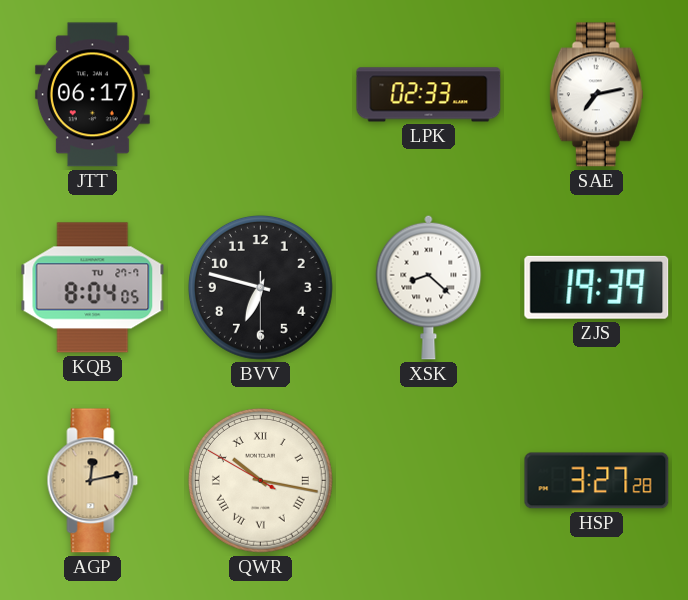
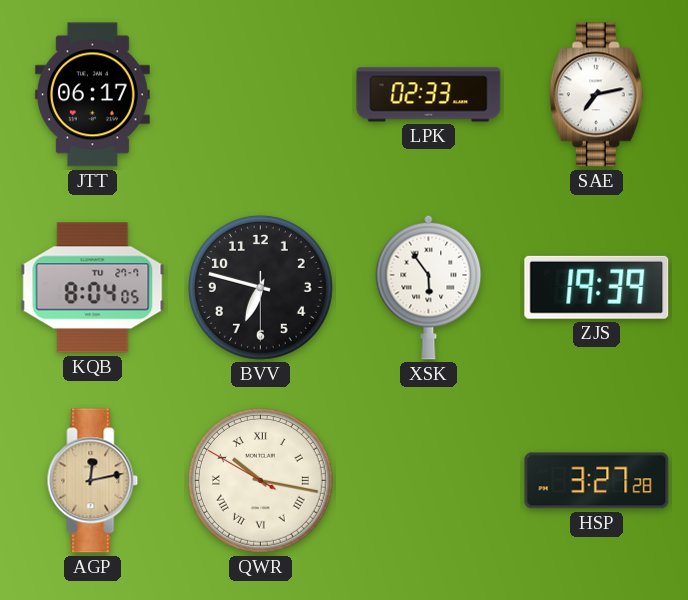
XSK: 8:22 -> 5:54
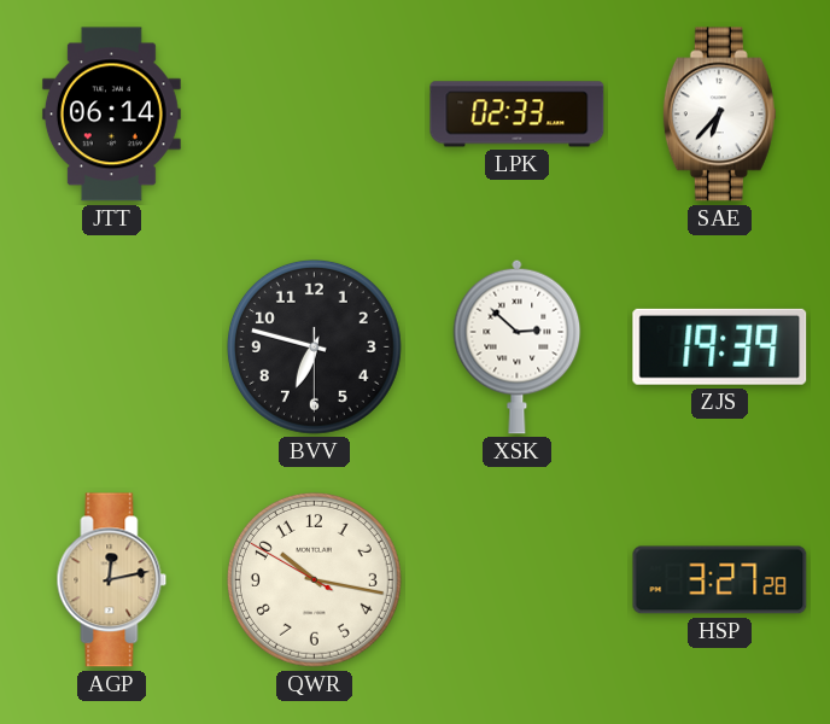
JTT: 06:17 -> 06:14
SAE: 7:13 -> 6:37
KQB: 8:04 -> none
XSK: 5:54 -> 2:52
QWR numerals: Roman -> Arabic
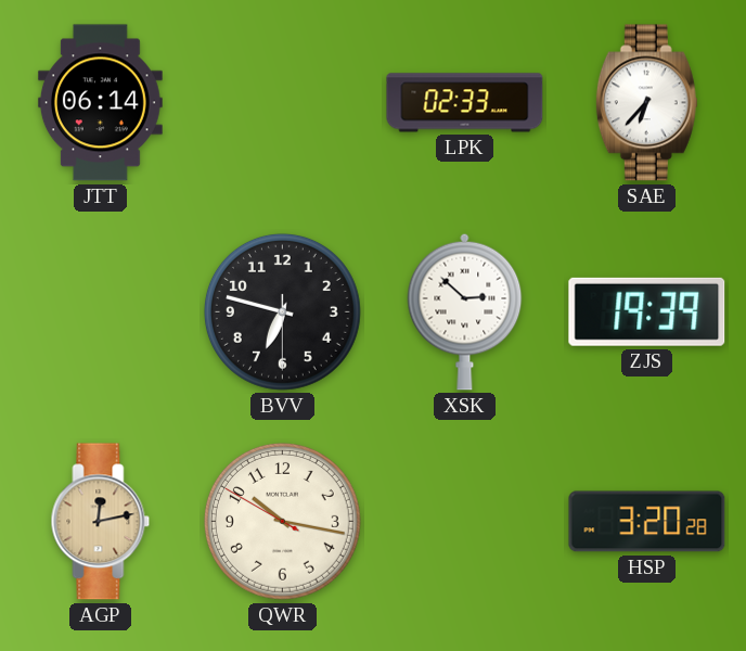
HSP: 3:27 -> 3:20
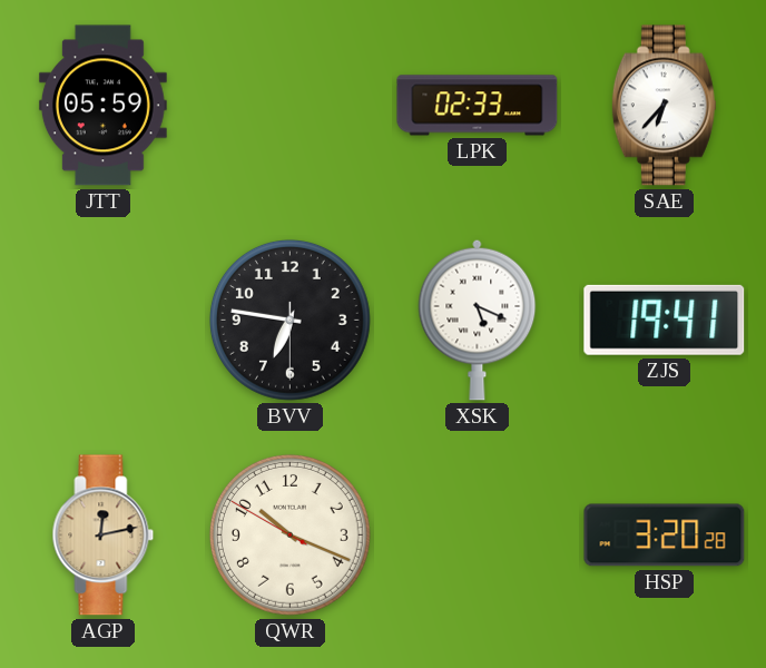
JTT: 06:14 -> 05:59
BVV: 6:47 -> 6:46
XSK: 2:52 -> 5:19
ZJS: 19:39 -> 19:41
QWR: 10:16 -> 10:18
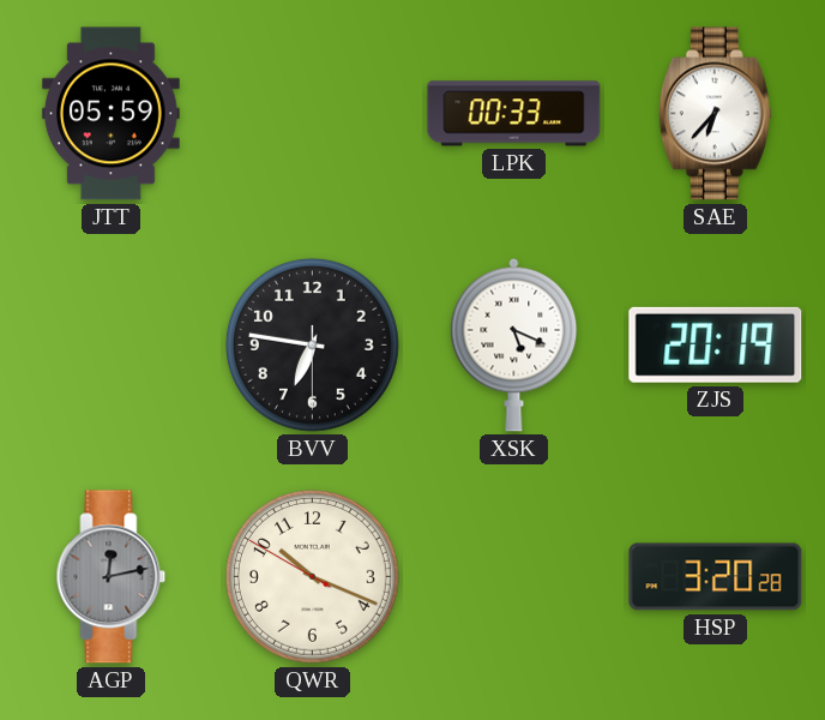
LPK: 02:33 -> 00:33
ZJS: 19:41 -> 20:19
AGP dial: champagne -> grey
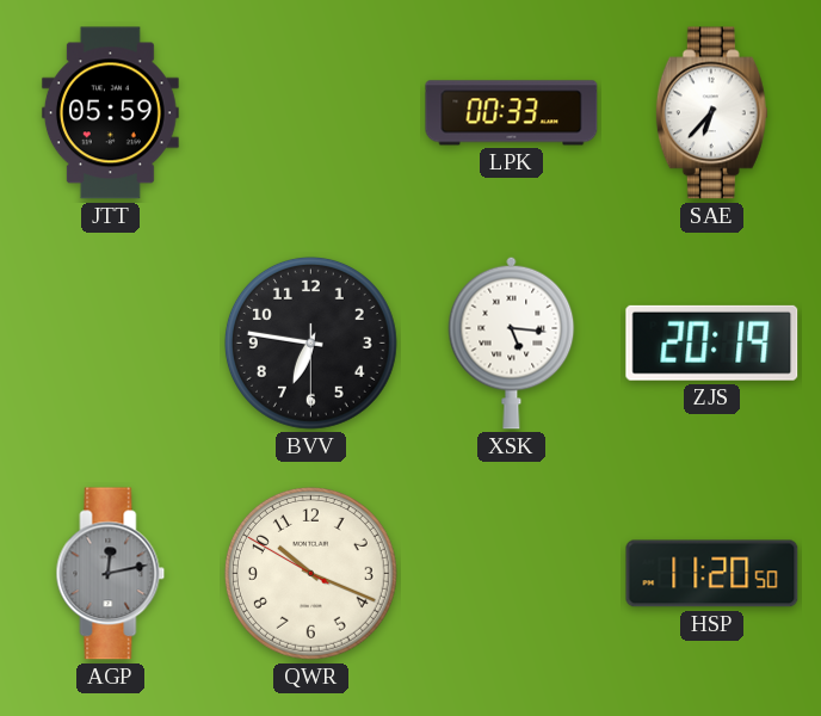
XSK: 5:19 -> 5:16
HSP: 3:20 -> 11:20
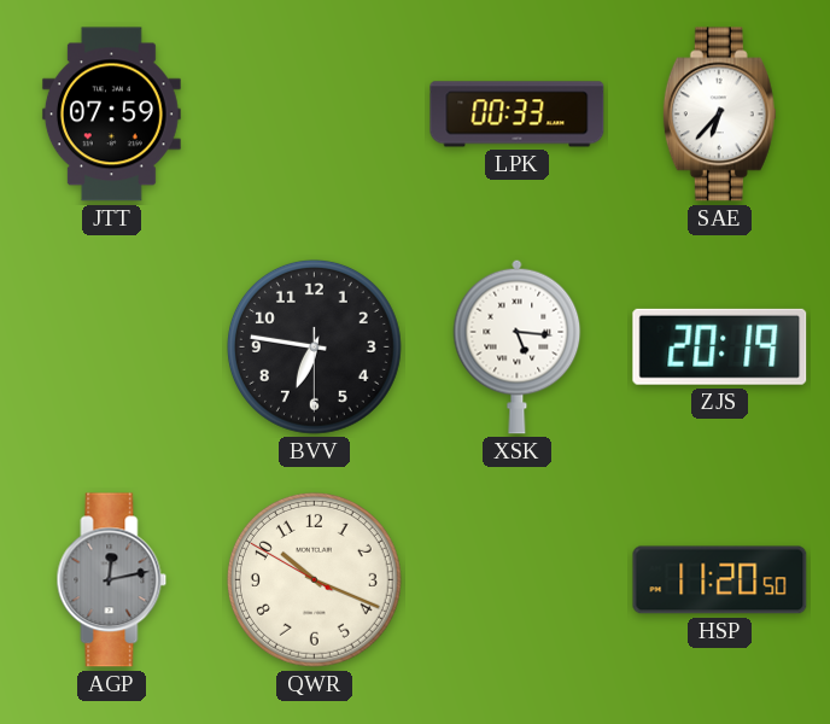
JTT: 05:59 -> 07:59
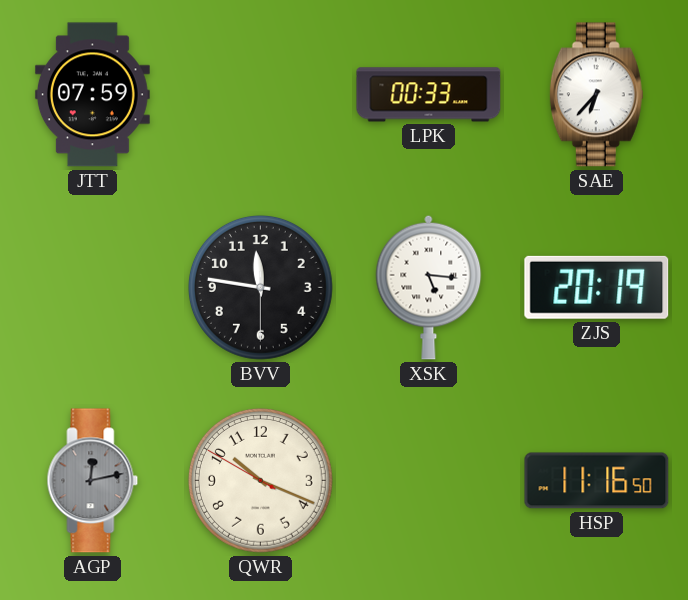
BVV: 6:46 -> 11:46
HSP: 11:20 -> 11:16
